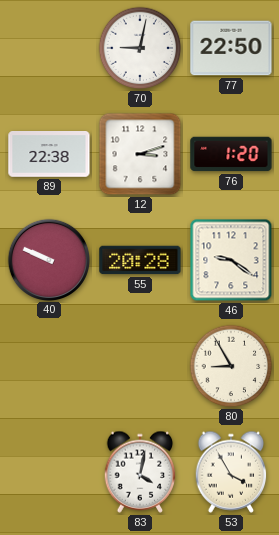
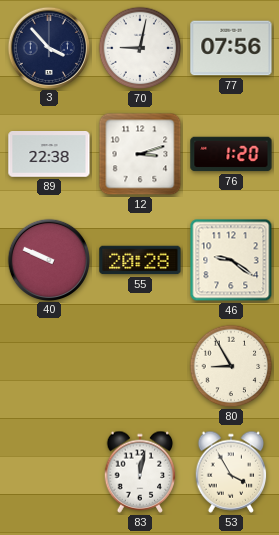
3: none -> 3:53
77: 22:50 -> 07:56
83: 4:02 -> 12:02
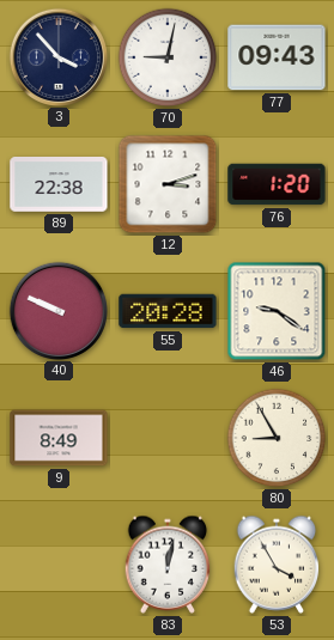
77: 07:56 -> 09:43
9: none -> 8:49
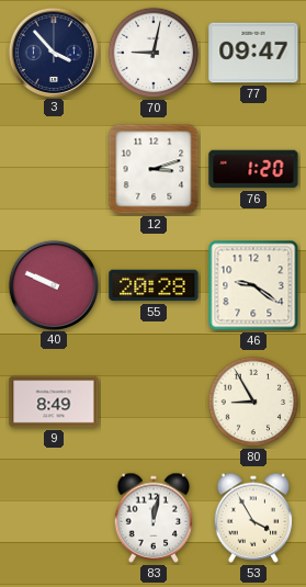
77: 09:43 -> 09:47
89: 22:38 -> none
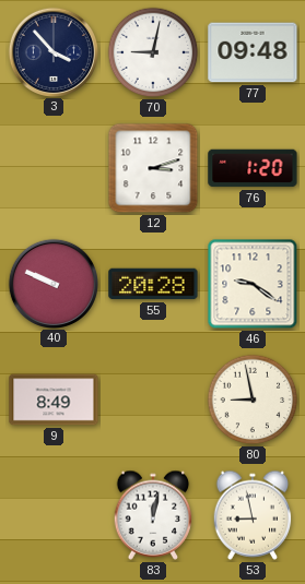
77: 09:47 -> 09:48
80: 8:55 -> 8:58
53: 3:55 -> 8:58
